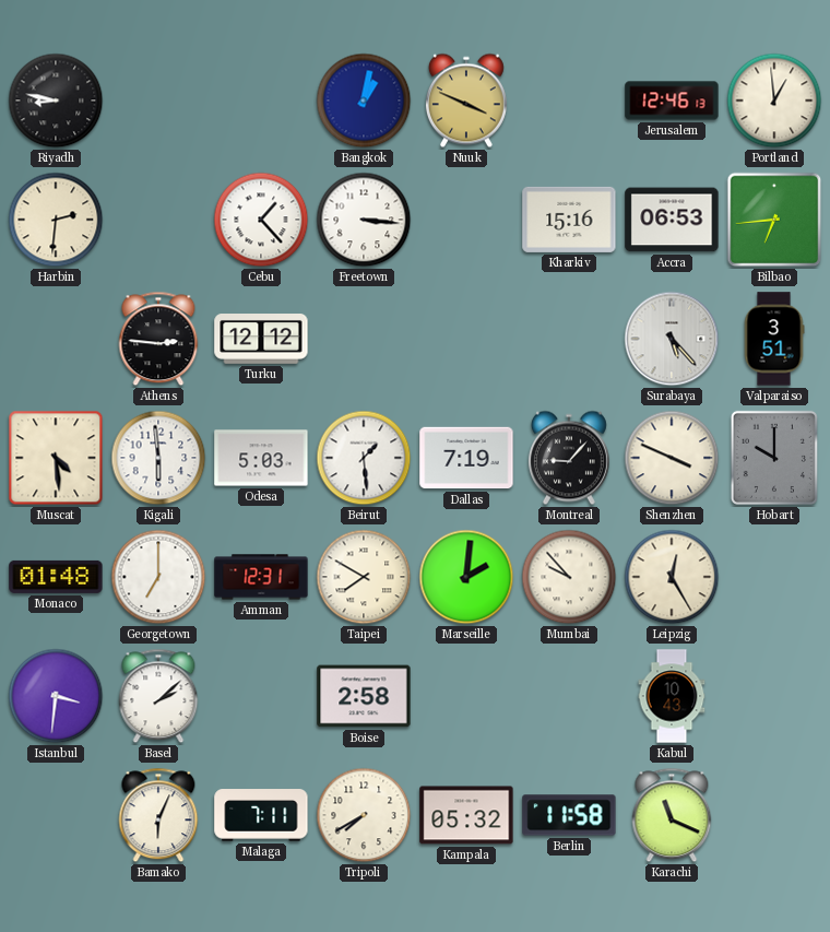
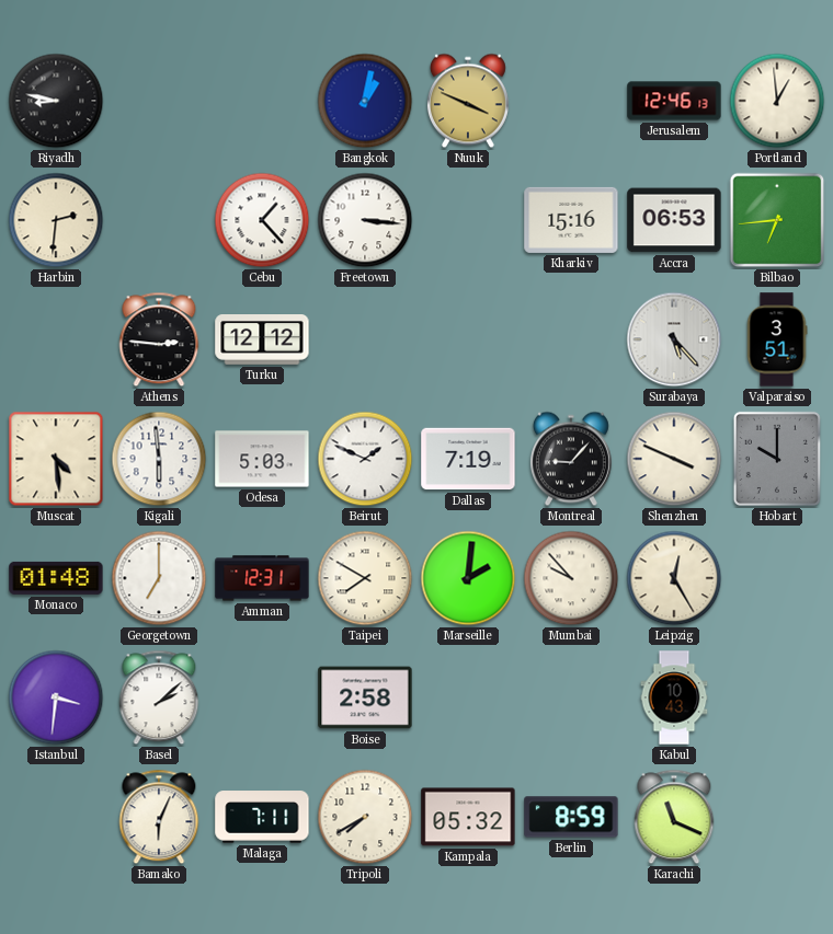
Beirut: 1:29 -> 1:49
Berlin: 11:58 -> 8:59
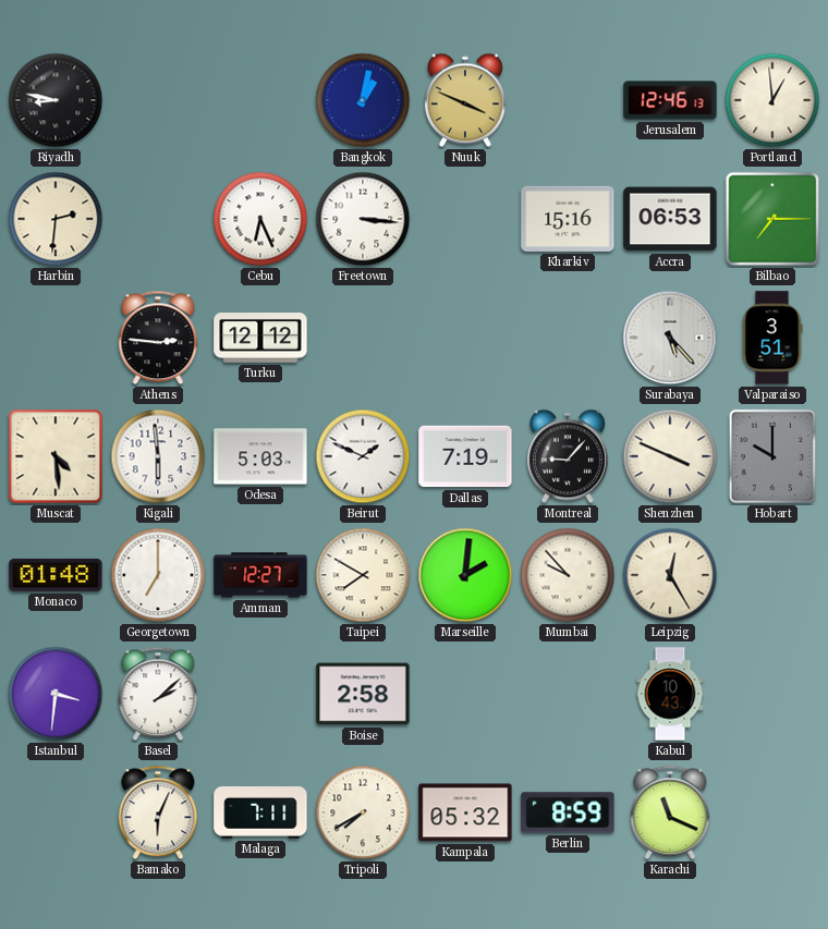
Cebu: 1:23 -> 6:26
Bilbao: 6:44 -> 7:15
Amman: 12:31 -> 12:27
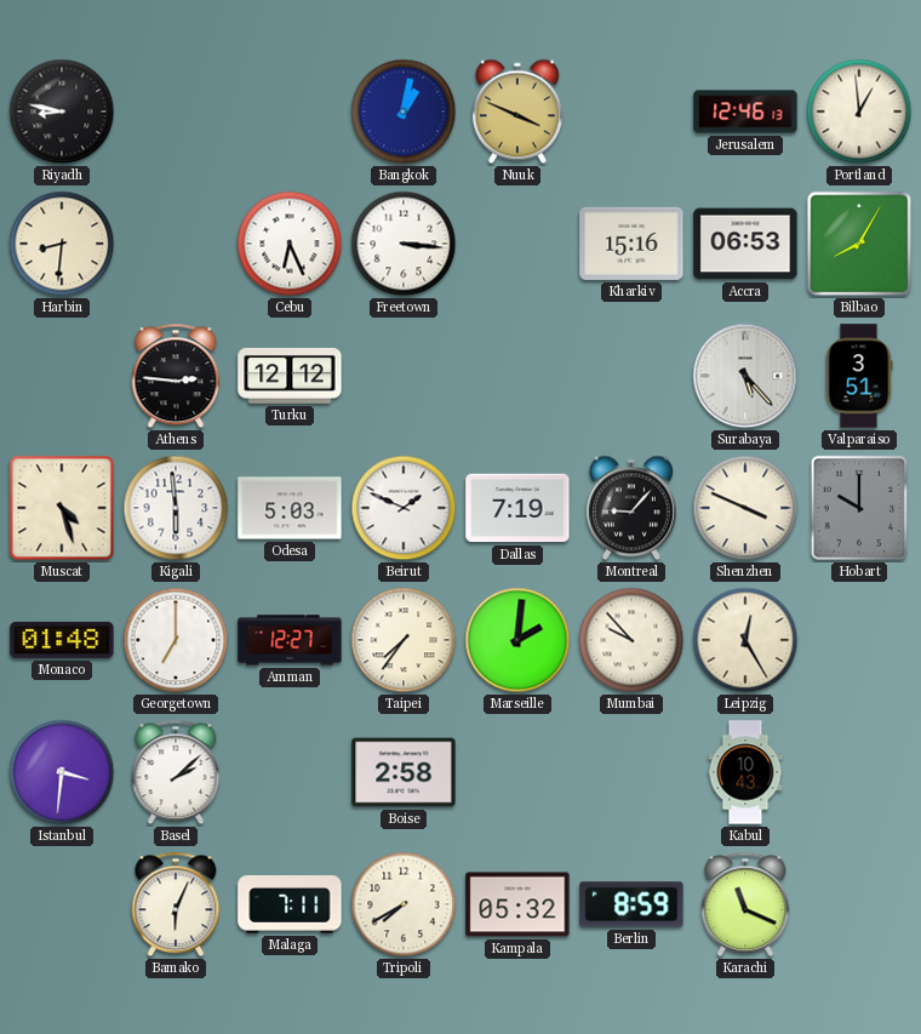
Harbin: 2:31 -> 8:31
Bilbao: 7:15 -> 8:05
Muscat: 4:29 -> 4:27
Taipei: 7:50 -> 7:36
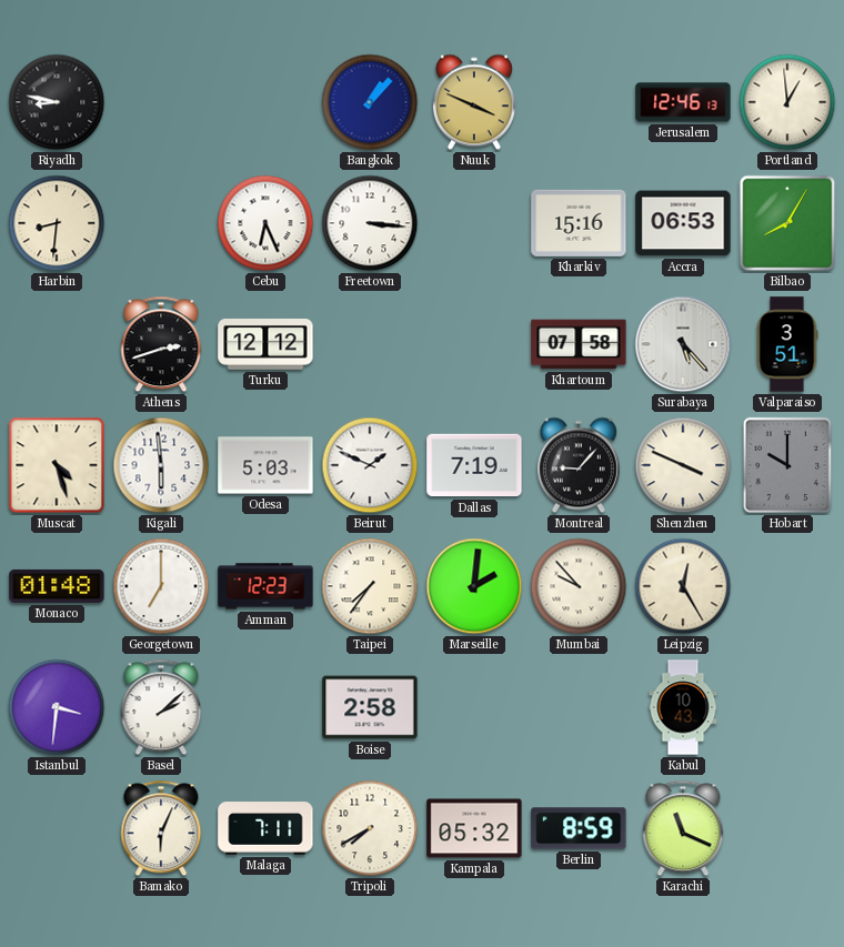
Bangkok: 1:02 -> 1:07
Athens: 2:46 -> 2:42
Khartoum: none -> 07:58
Amman: 12:27 -> 12:23
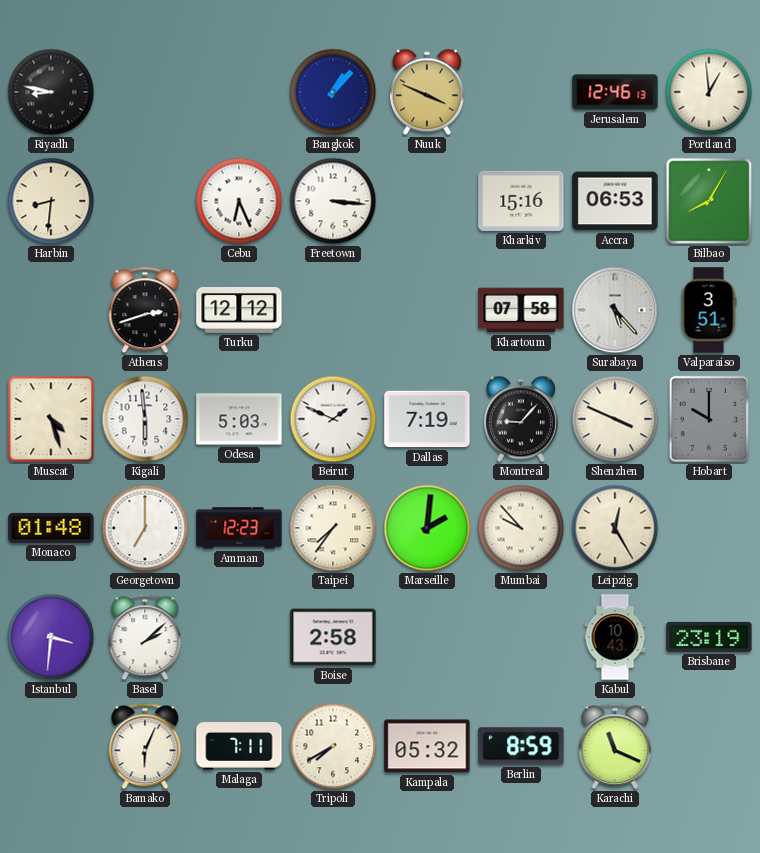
Brisbane: none -> 23:19
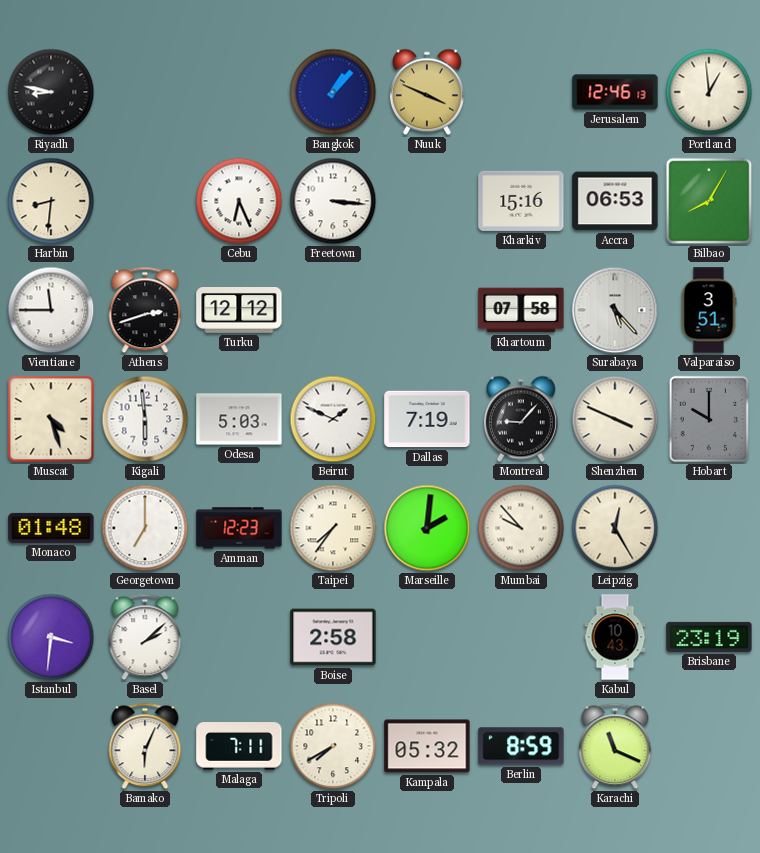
Vientiane: none -> 11:45
